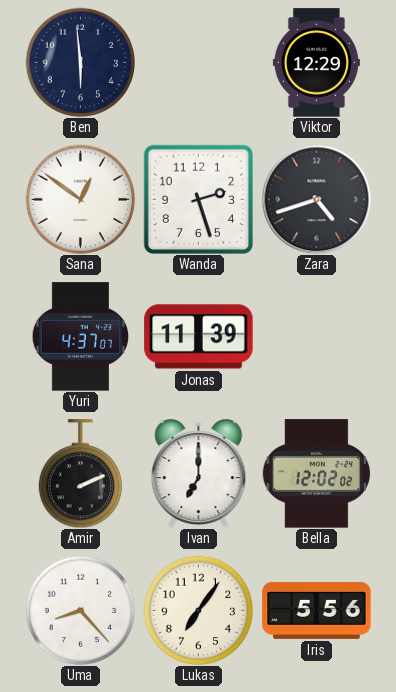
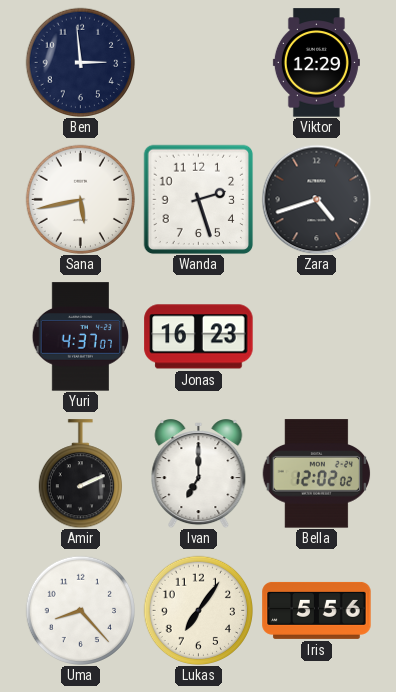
Ben: 5:59 -> 2:59
Sana: 12:51 -> 5:43
Jonas: 11:39 -> 16:23
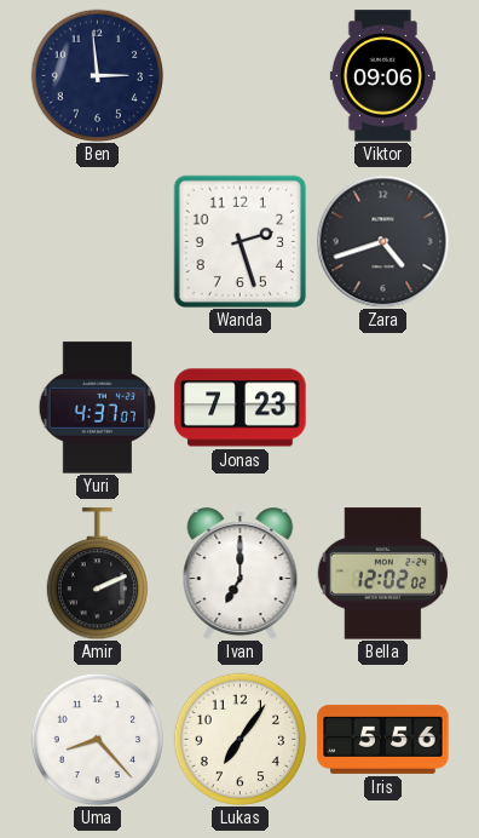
Viktor: 12:29 -> 09:06
Sana: 5:43 -> none
Jonas: 16:23 -> 7:23
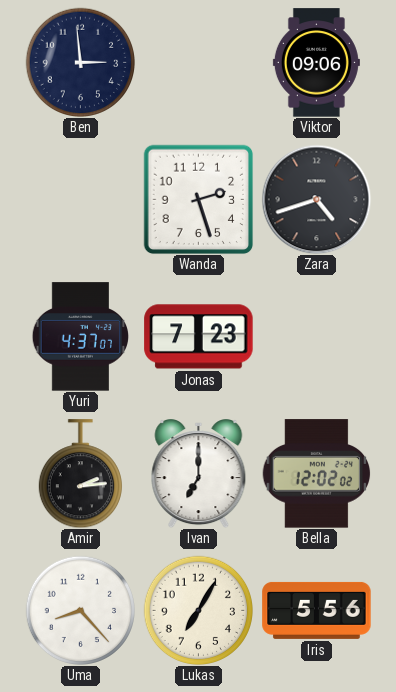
Amir: 2:11 -> 2:14
Lukas: 7:06 -> 7:05
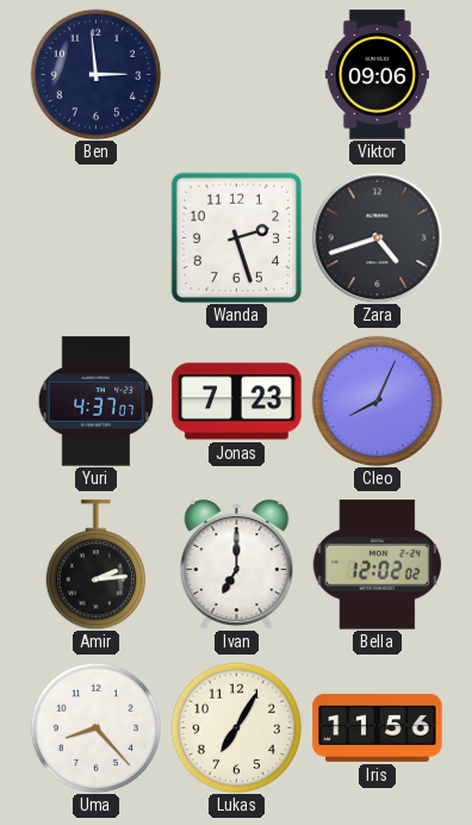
Cleo: none -> 8:04
Iris: 5:56 -> 11:56
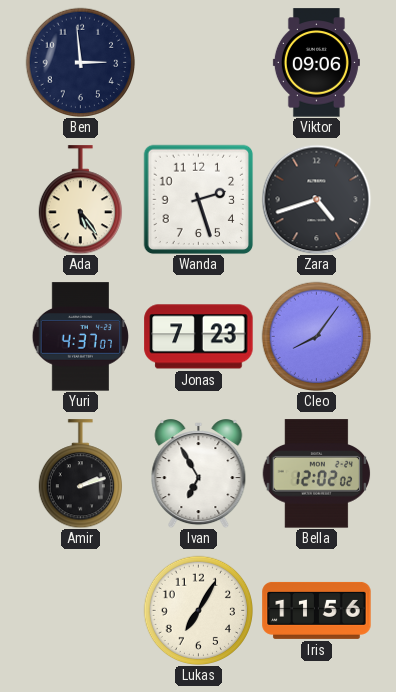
Ada: none -> 5:24
Cleo: 8:04 -> 8:06
Amir: 2:14 -> 2:12
Ivan: 7:00 -> 6:55
Uma: 8:23 -> none
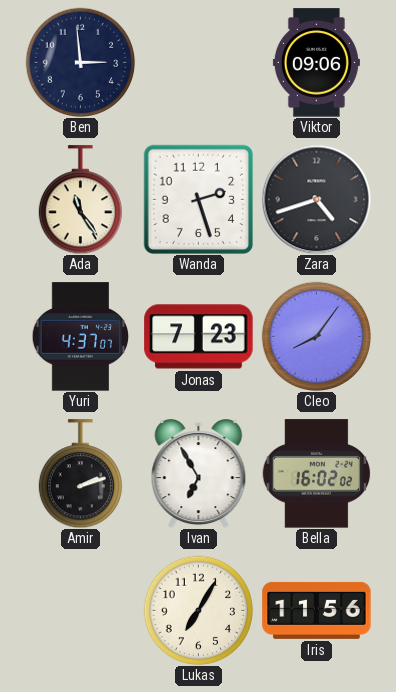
Ada: 5:24 -> 11:24
Bella: 12:02 -> 16:02
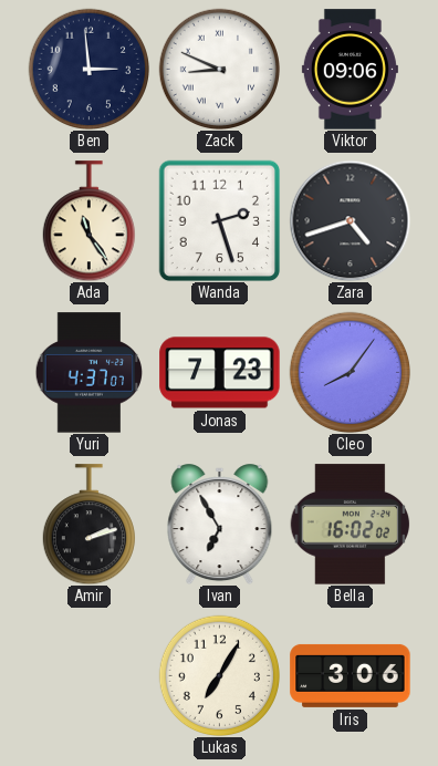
Zack: none -> 8:49
Iris: 11:56 -> 3:06
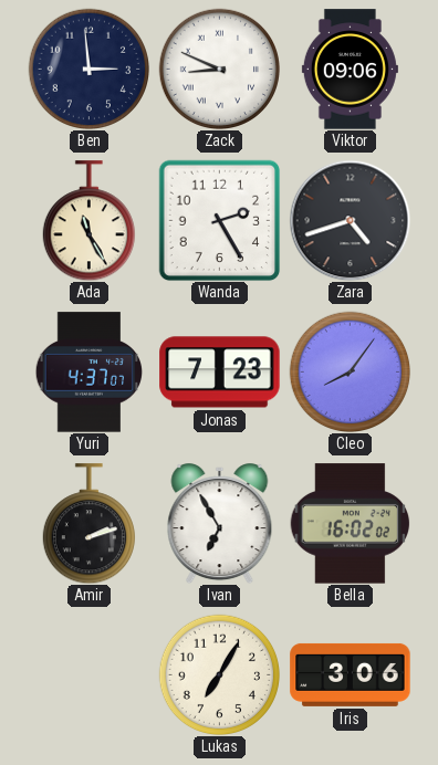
Ada: 11:24 -> 11:25
Wanda: 2:27 -> 2:25
